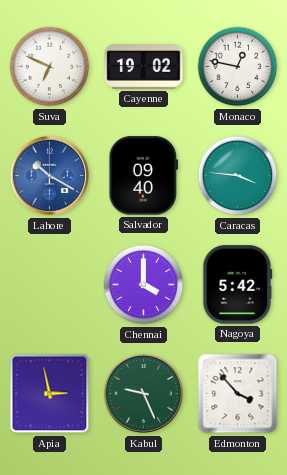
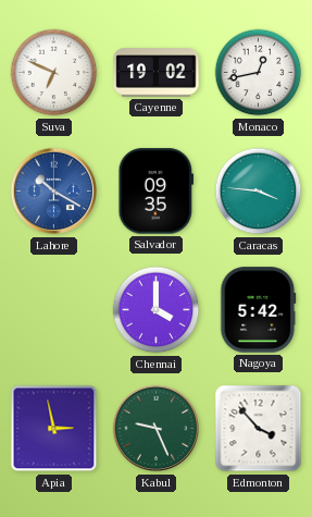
Monaco: 12:47 -> 12:43
Salvador: 09:40 -> 09:35
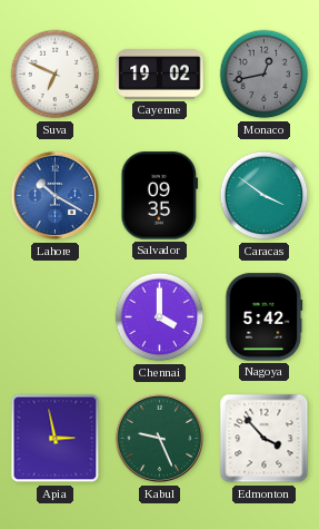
Monaco dial: white -> grey
Caracas: 3:46 -> 3:51
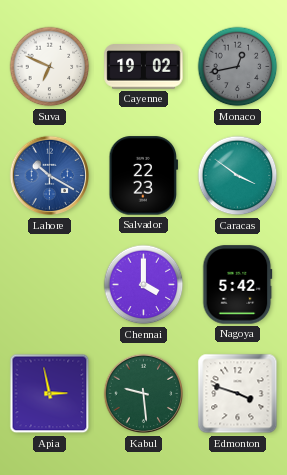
Salvador: 09:35 -> 22:23
Kabul: 9:26 -> 9:29
Edmonton: 3:53 -> 3:48
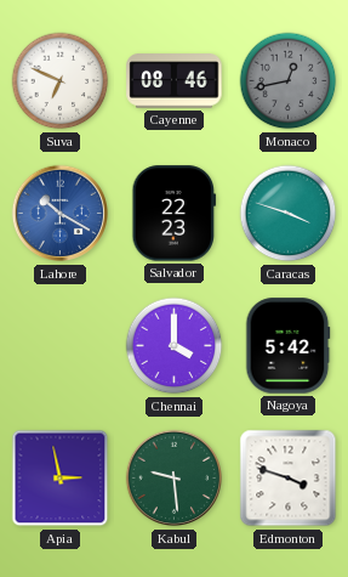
Cayenne: 19:02 -> 08:46
Caracas: 3:51 -> 3:48
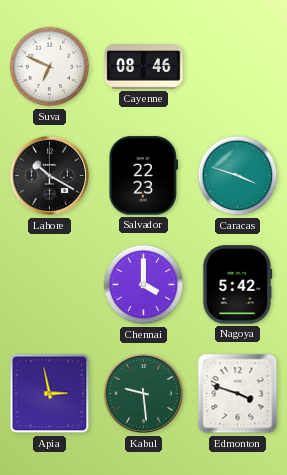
Monaco: 12:43 -> none
Lahore dial: blue -> black
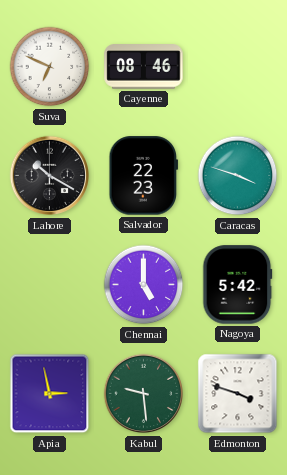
Chennai: 4:00 -> 5:00
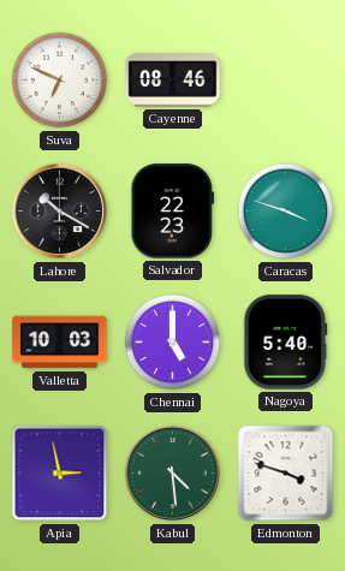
Valletta: none -> 10:03
Nagoya: 5:42 -> 5:40
Kabul: 9:29 -> 4:29
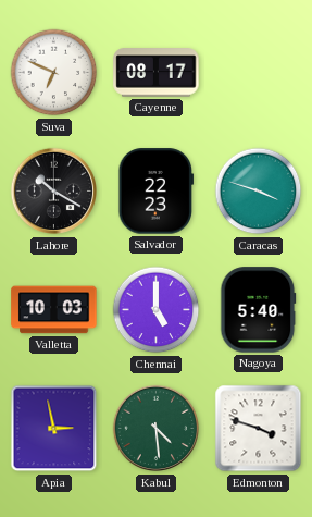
Cayenne: 08:46 -> 08:17
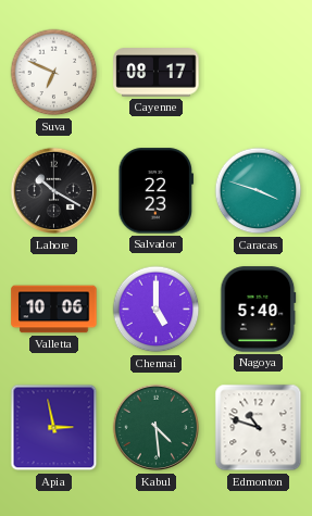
Valletta: 10:03 -> 10:06
Edmonton: 3:48 -> 10:48
